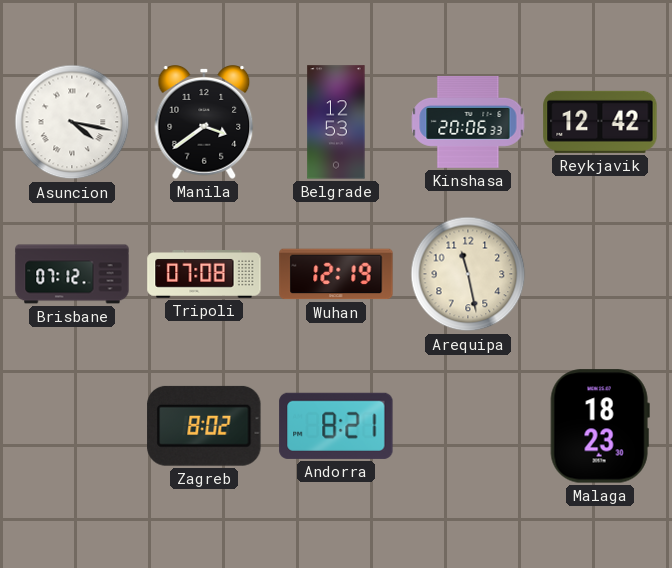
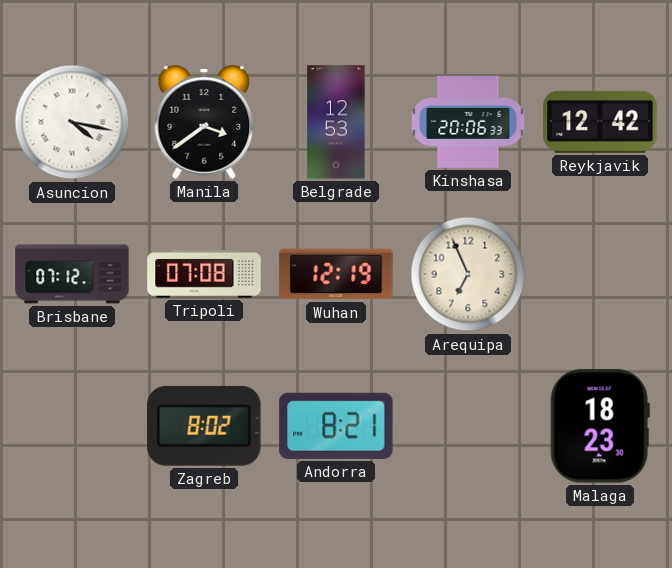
Arequipa: 11:28 -> 6:56
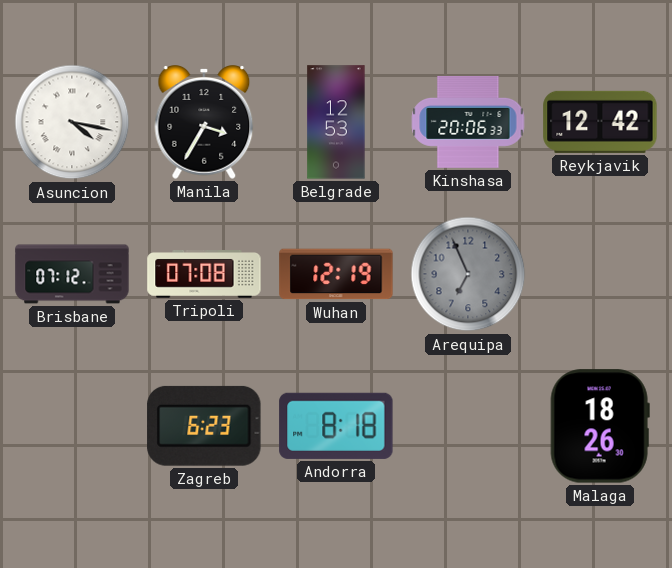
Manila: 3:39 -> 3:35
Arequipa dial: cream -> grey
Zagreb: 8:02 -> 6:23
Andorra: 8:21 -> 8:18
Malaga: 18:23 -> 18:26
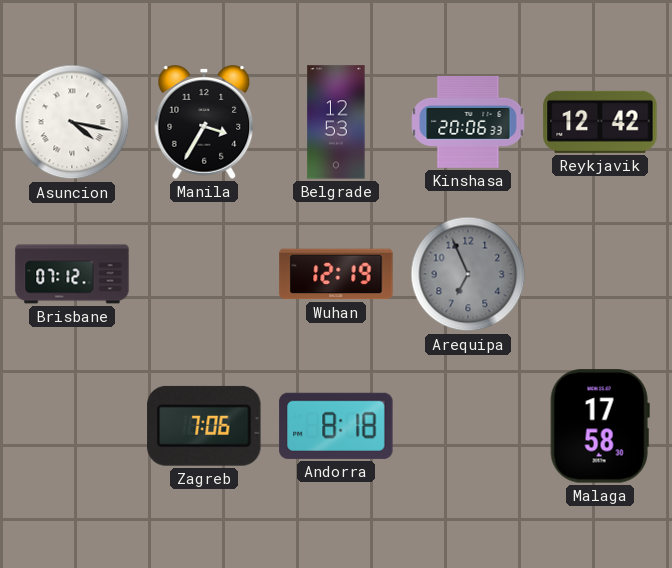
Tripoli: 07:08 -> none
Zagreb: 6:23 -> 7:06
Malaga: 18:26 -> 17:58
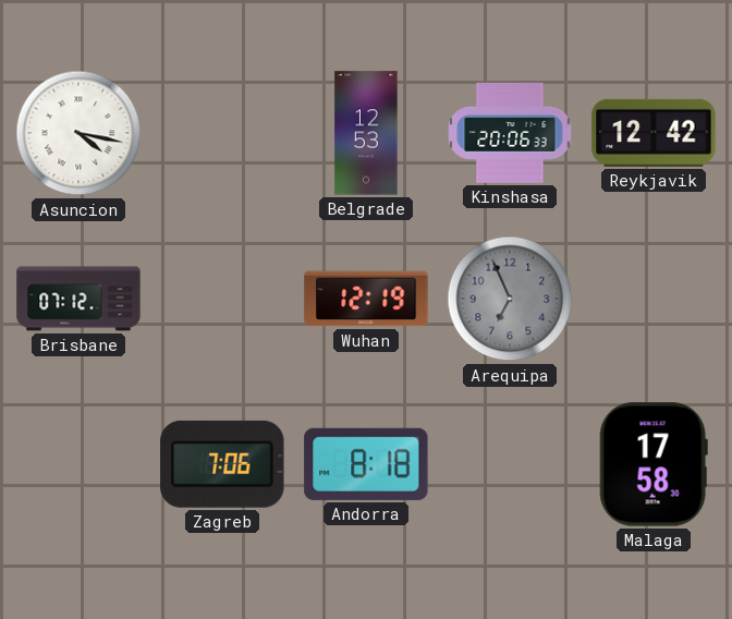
Manila: 3:35 -> none
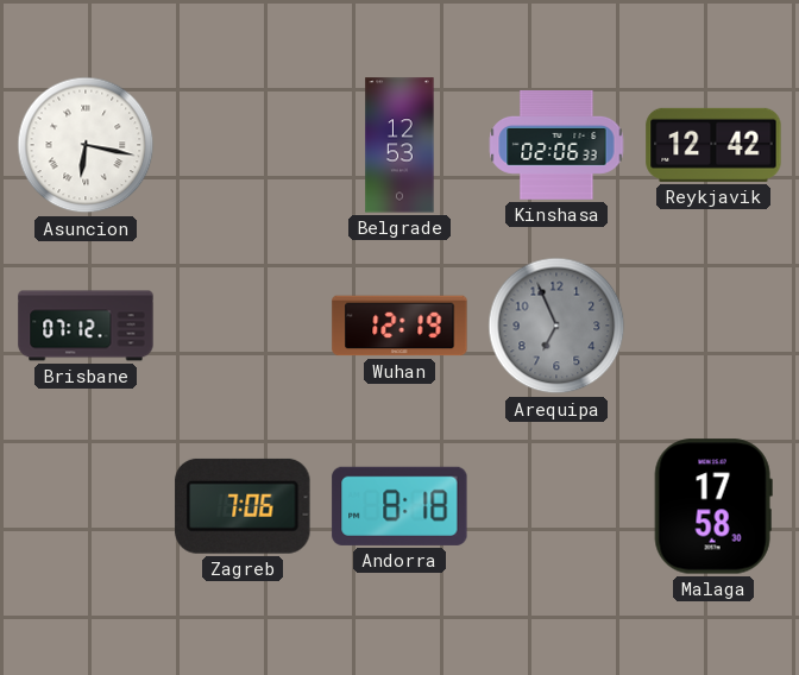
Asuncion: 4:17 -> 6:17
Kinshasa: 20:06 -> 02:06
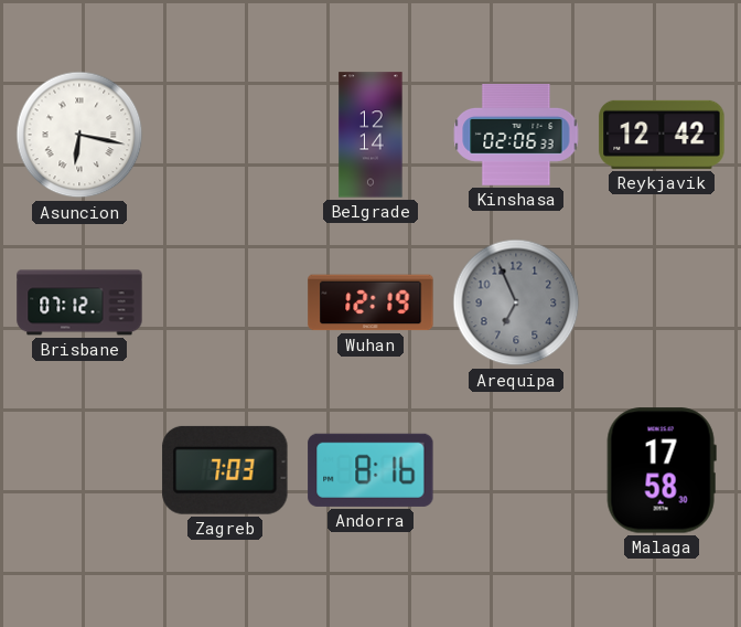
Belgrade: 12:53 -> 12:14
Zagreb: 7:06 -> 7:03
Andorra: 8:18 -> 8:16
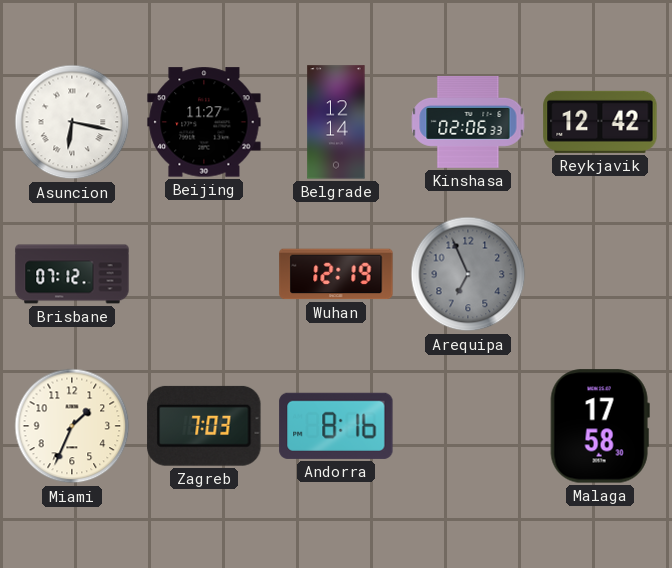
Beijing: none -> 11:27
Miami: none -> 1:34
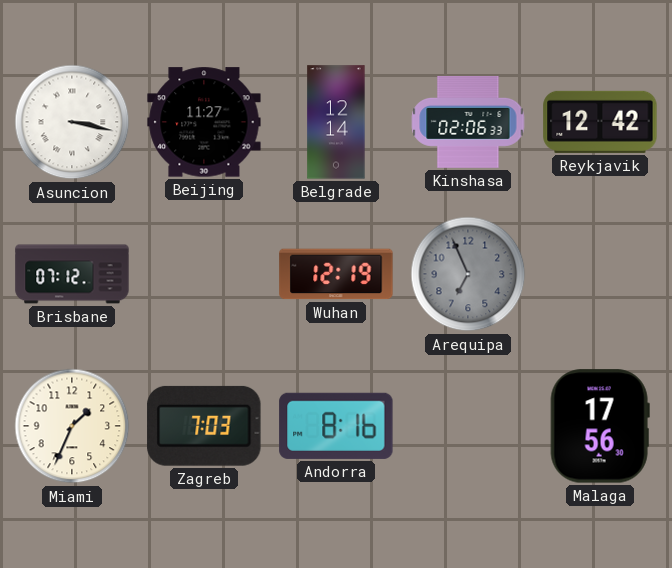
Asuncion: 6:17 -> 3:17
Malaga: 17:58 -> 17:56
